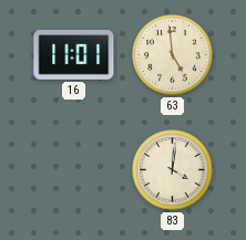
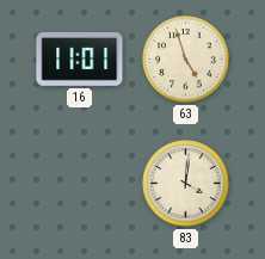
63: 4:59 -> 4:57
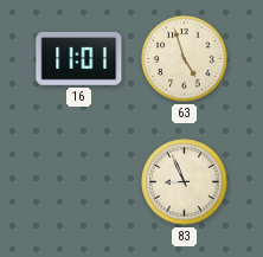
83: 4:01 -> 8:56
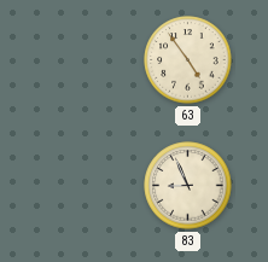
16: 11:01 -> none
63: 4:57 -> 4:54
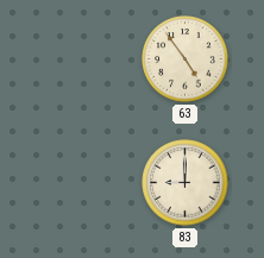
83: 8:56 -> 9:00
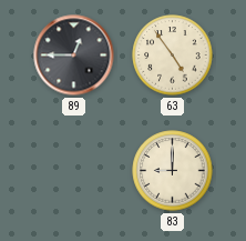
89: none -> 12:45
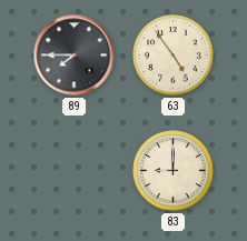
89: 12:45 -> 7:45
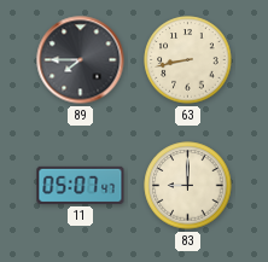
63: 4:54 -> 8:43
11: none -> 05:07
